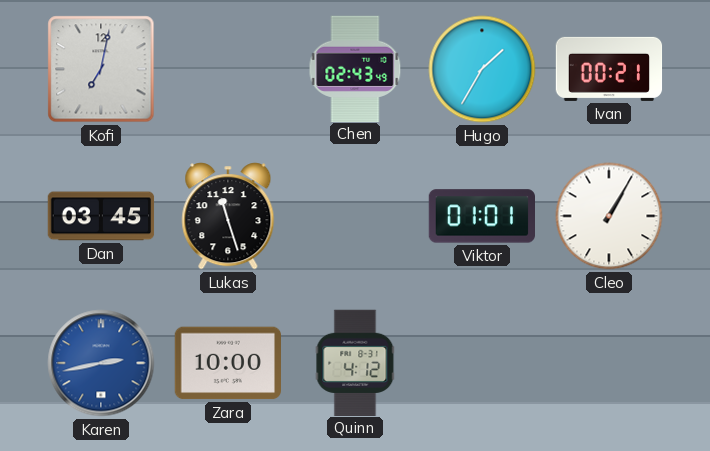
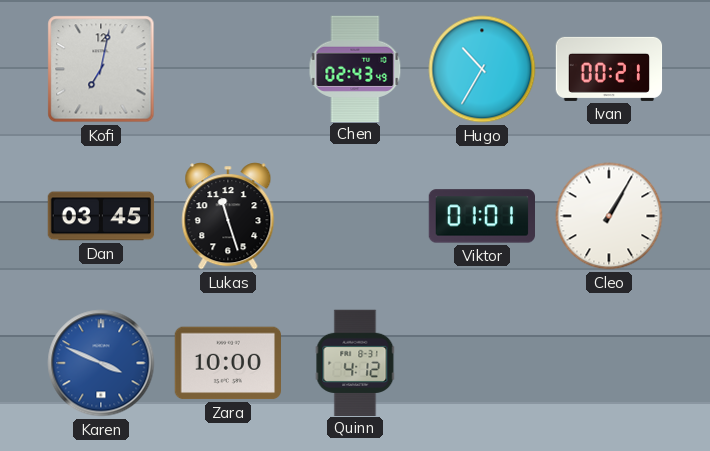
Hugo: 1:35 -> 10:35
Karen: 2:43 -> 3:49
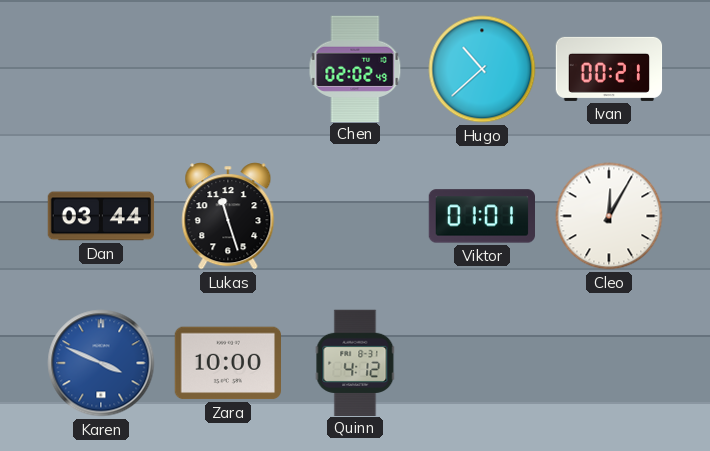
Kofi: 7:02 -> none
Chen: 02:43 -> 02:02
Hugo: 10:35 -> 10:38
Dan: 03:45 -> 03:44
Cleo: 1:05 -> 12:05
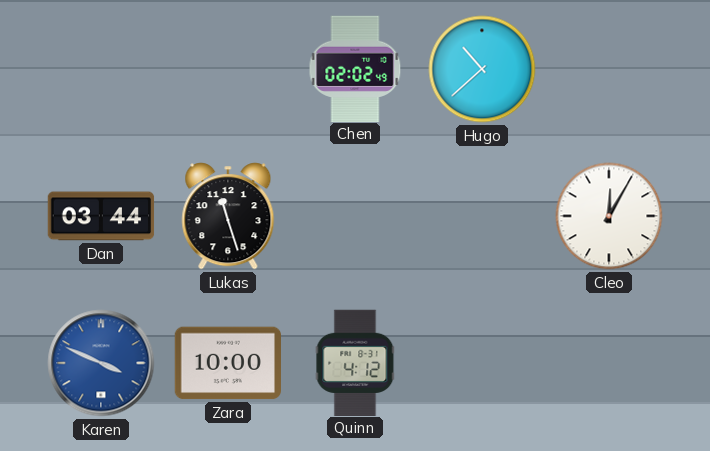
Ivan: 00:21 -> none
Viktor: 01:01 -> none
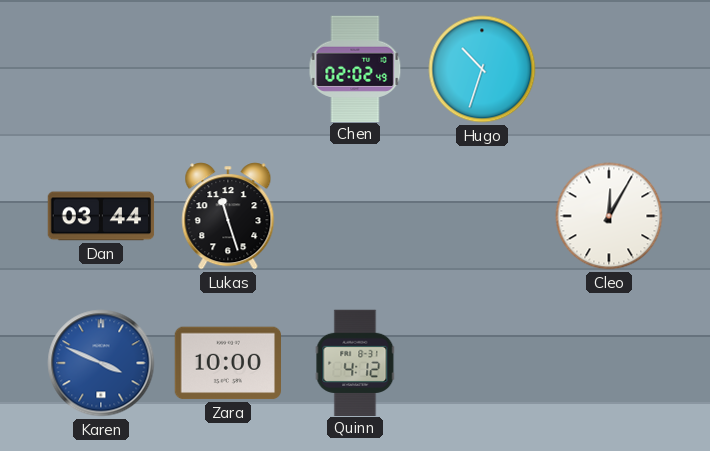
Hugo: 10:38 -> 10:33
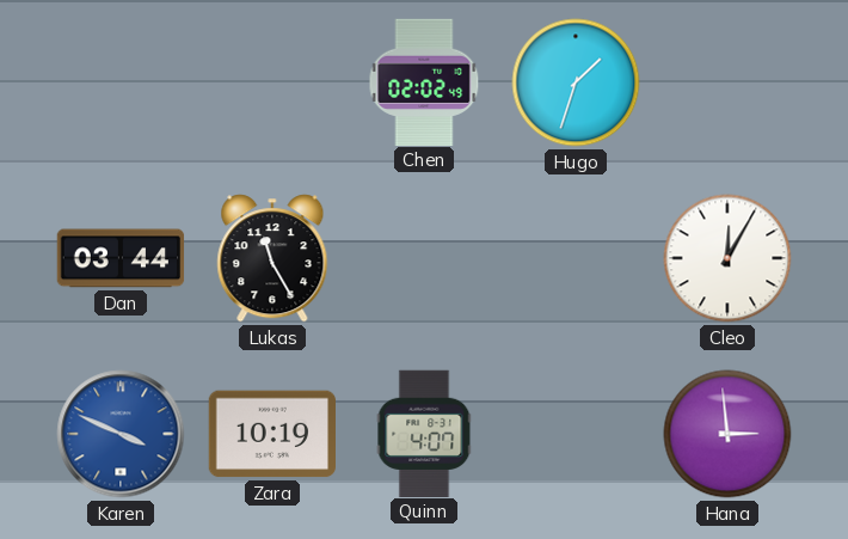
Hugo: 10:33 -> 1:33
Lukas: 11:27 -> 11:25
Zara: 10:00 -> 10:19
Quinn: 4:12 -> 4:07
Hana: none -> 2:59
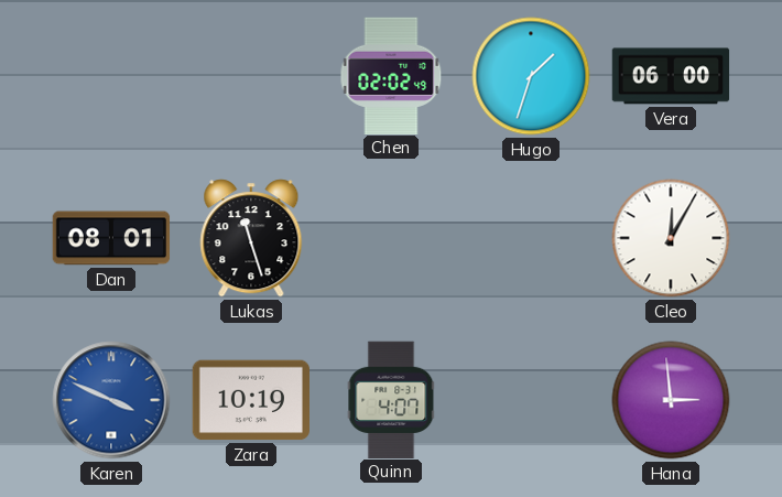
Vera: none -> 06:00
Dan: 03:44 -> 08:01
Lukas: 11:25 -> 11:27
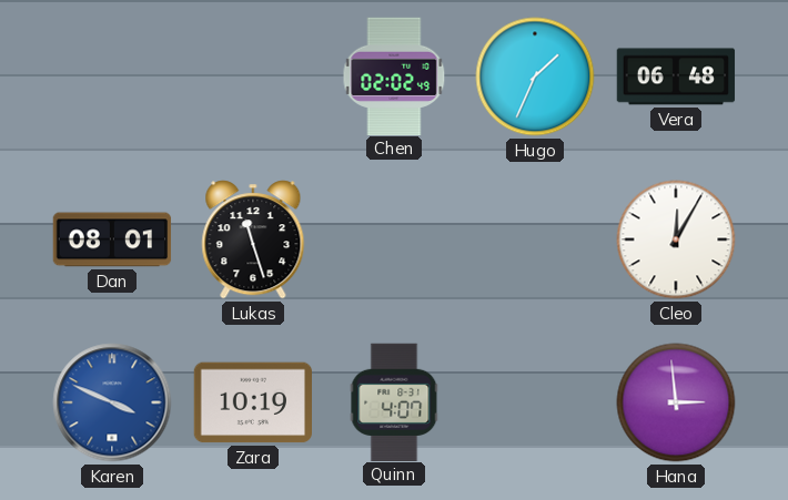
Hugo: 1:33 -> 1:34
Vera: 06:00 -> 06:48
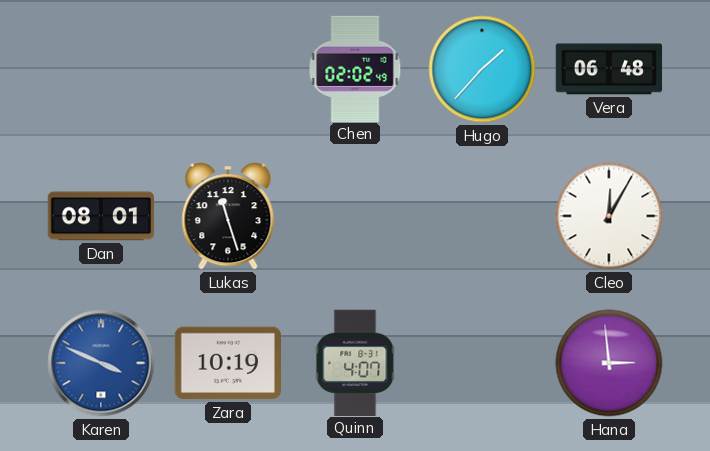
Hugo: 1:34 -> 1:37
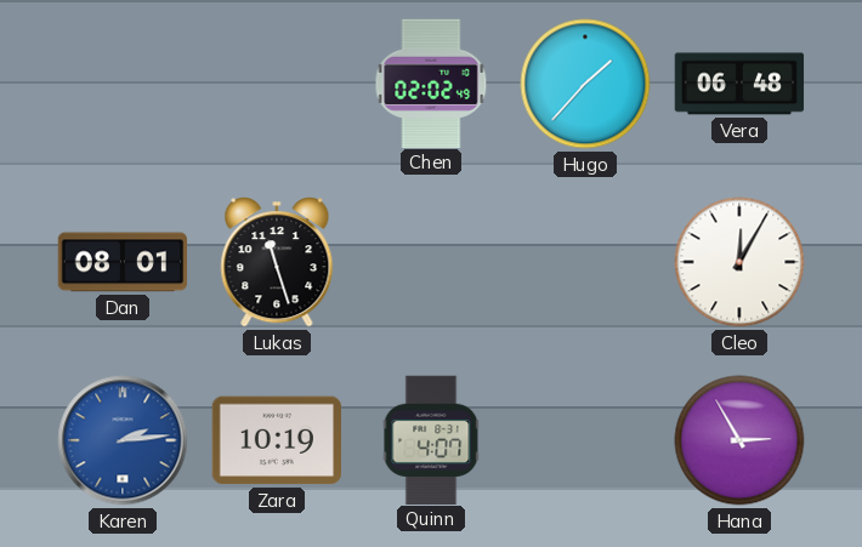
Karen: 3:49 -> 2:14
Hana: 2:59 -> 2:55
